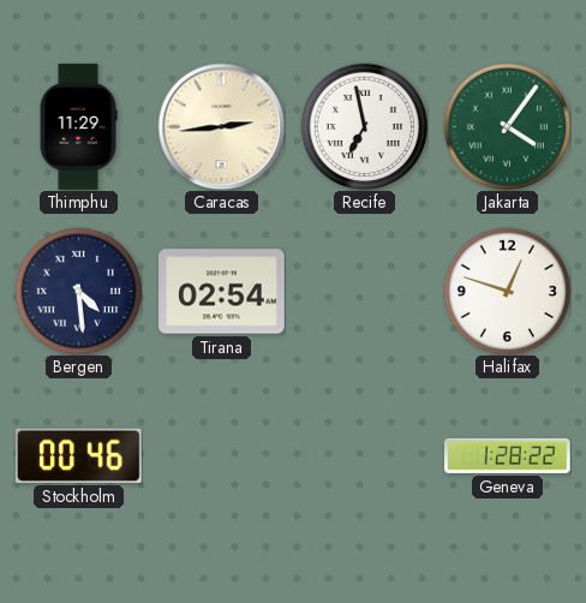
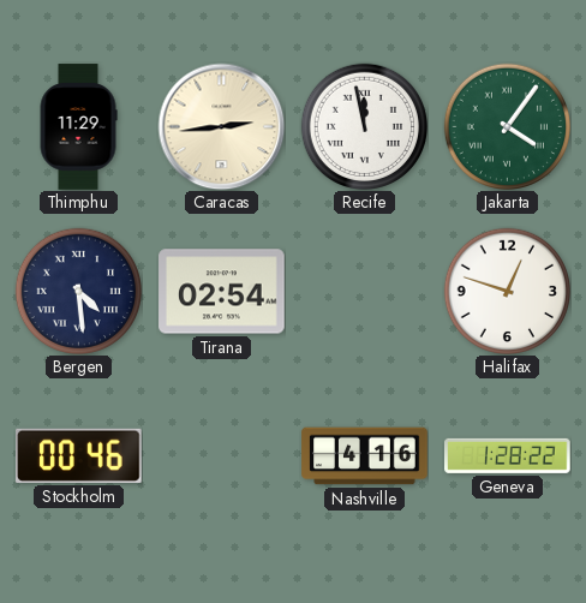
Recife: 6:58 -> 11:58
Nashville: none -> 4:16
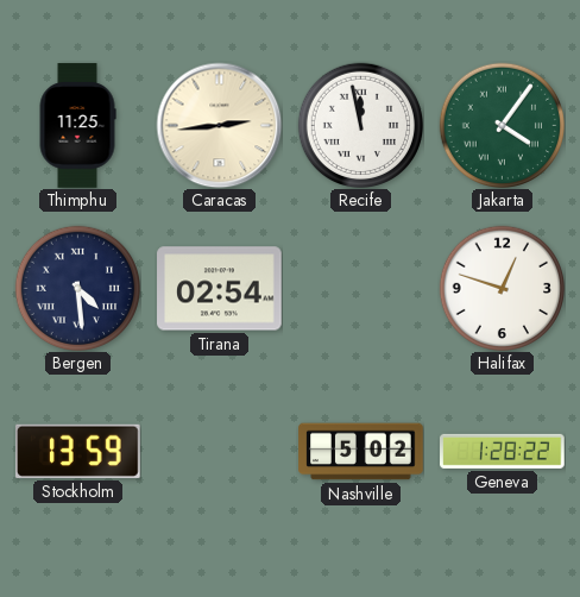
Thimphu: 11:29 -> 11:25
Stockholm: 00:46 -> 13:59
Nashville: 4:16 -> 5:02
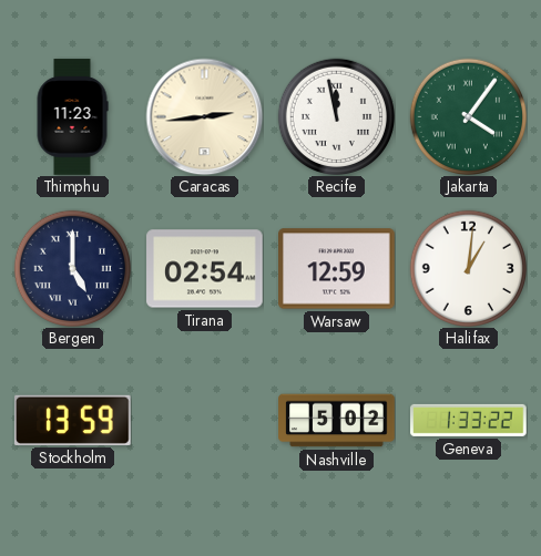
Thimphu: 11:25 -> 11:23
Bergen: 4:29 -> 5:00
Warsaw: none -> 12:59
Halifax: 12:48 -> 1:01
Geneva: 1:28 -> 1:33
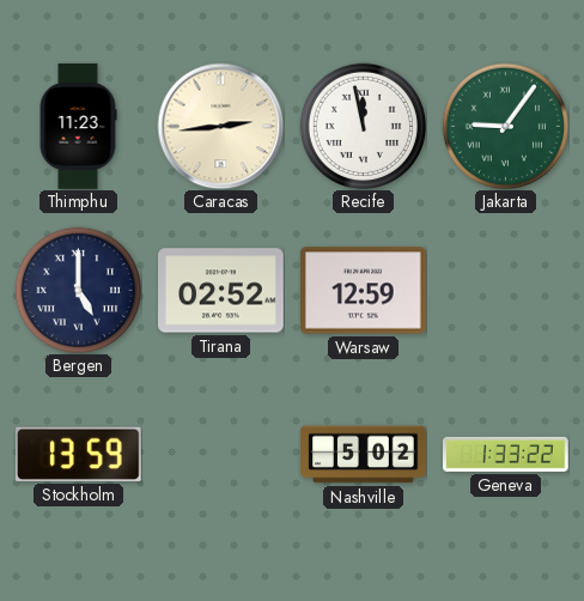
Jakarta: 4:06 -> 9:06
Tirana: 02:54 -> 02:52
Halifax: 1:01 -> none
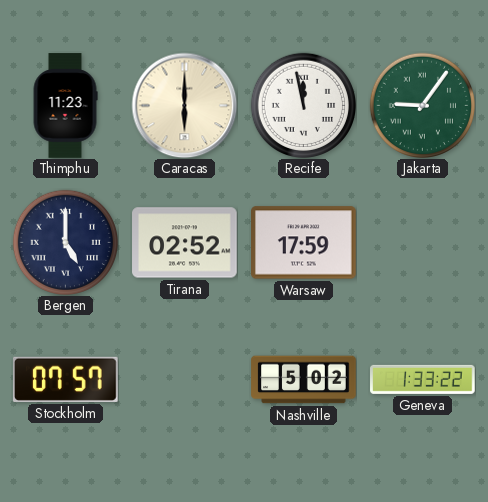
Caracas: 2:44 -> 6:00
Warsaw: 12:59 -> 17:59
Stockholm: 13:59 -> 07:57
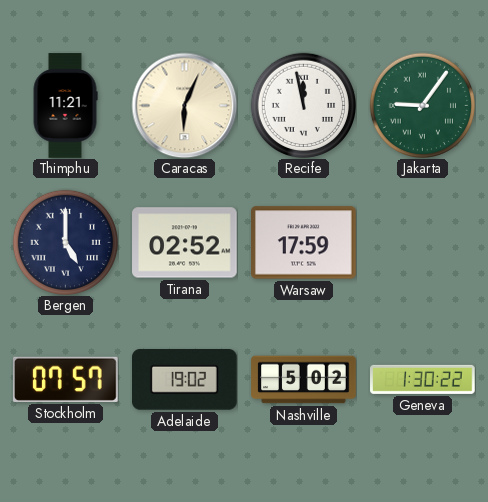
Thimphu: 11:23 -> 11:21
Caracas: 6:00 -> 6:04
Adelaide: none -> 19:02
Geneva: 1:33 -> 1:30
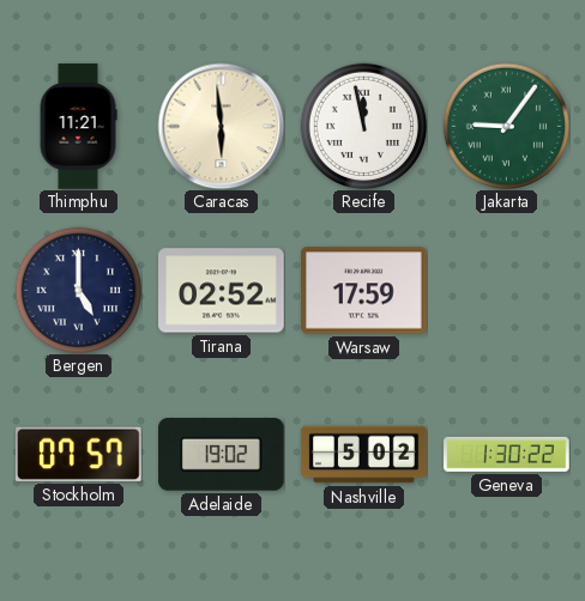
Caracas: 6:04 -> 5:59
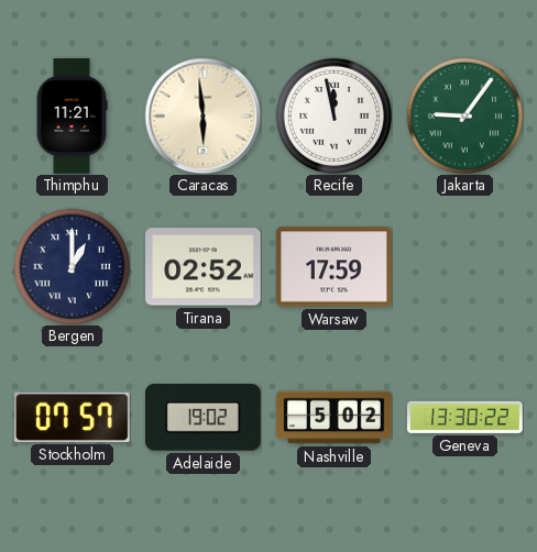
Bergen: 5:00 -> 1:00
Geneva: 1:30 -> 13:30
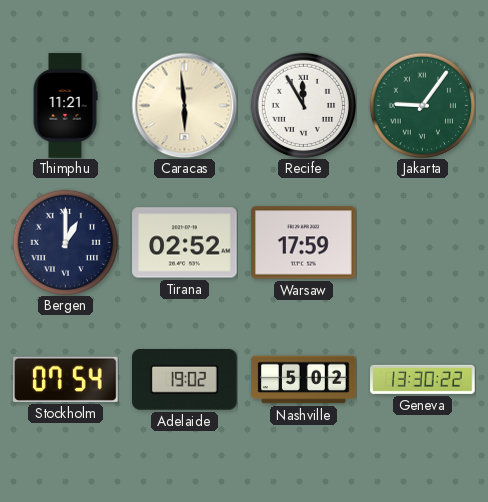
Recife: 11:58 -> 11:55
Stockholm: 07:57 -> 07:54
